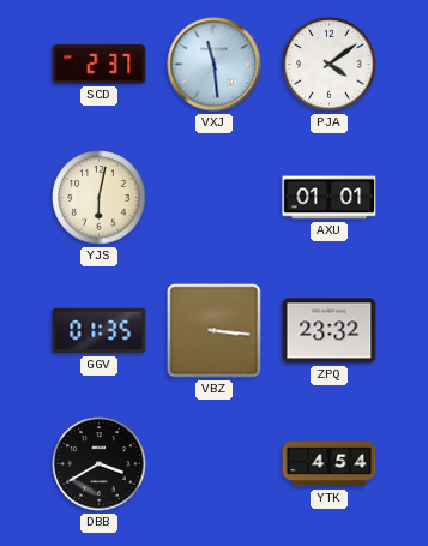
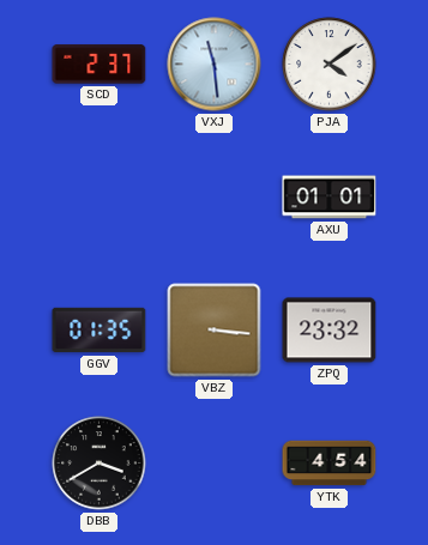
YJS: 6:02 -> none
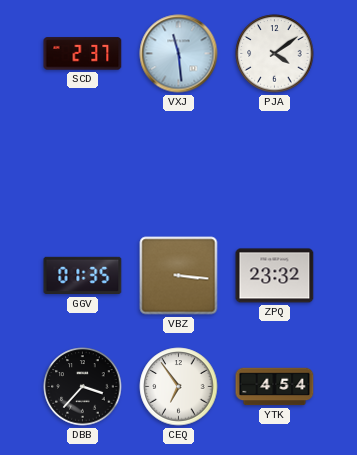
AXU: 01:01 -> none
DBB: 3:40 -> 3:37
CEQ: none -> 6:54
